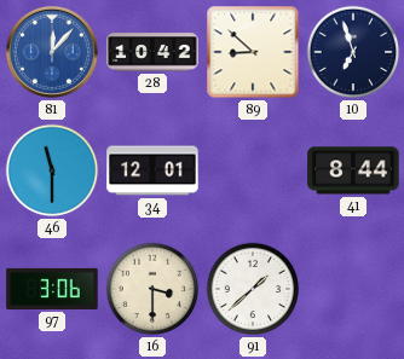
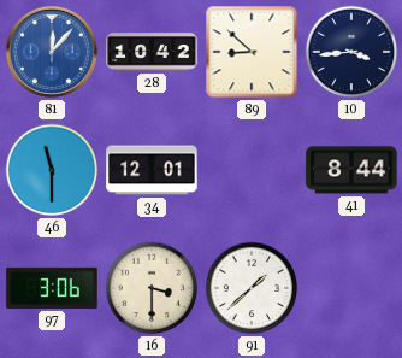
10: 6:57 -> 3:44
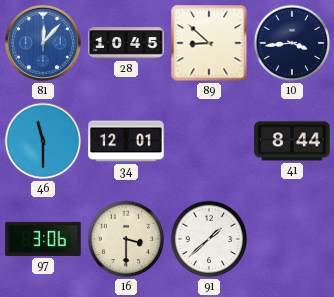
28: 10:42 -> 10:45
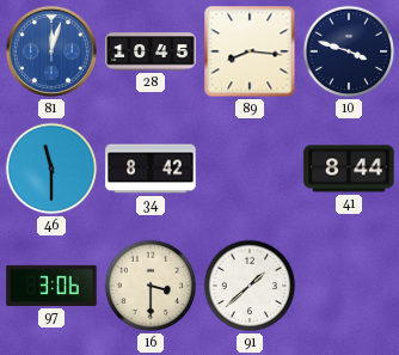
81: 12:07 -> 12:03
89: 8:52 -> 8:16
10: 3:44 -> 3:48
34: 12:01 -> 8:42
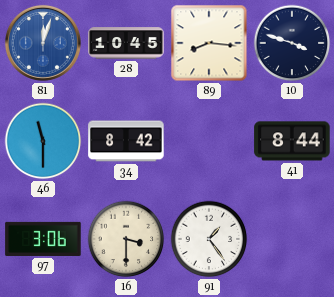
91: 1:38 -> 1:24
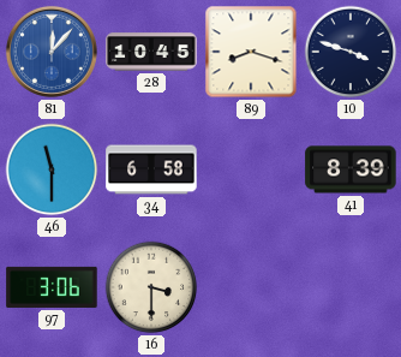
81: 12:03 -> 12:07
89: 8:16 -> 8:18
34: 8:42 -> 6:58
41: 8:44 -> 8:39
91: 1:24 -> none
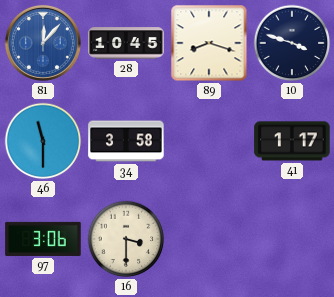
34: 6:58 -> 3:58
41: 8:39 -> 1:17
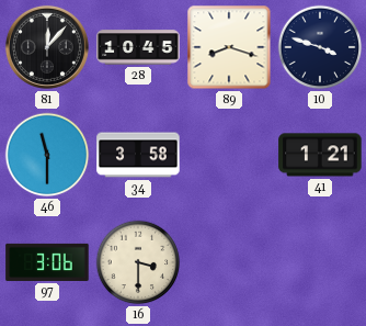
81 dial: blue -> black
41: 1:17 -> 1:21
